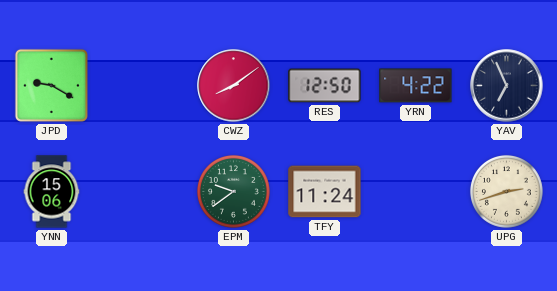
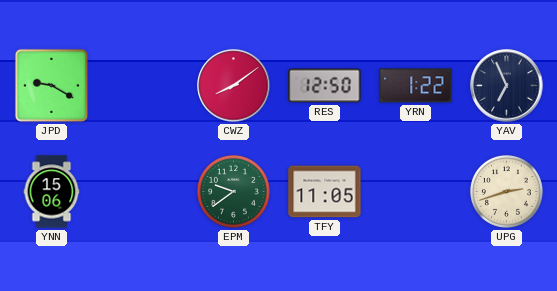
YRN: 4:22 -> 1:22
TFY: 11:24 -> 11:05
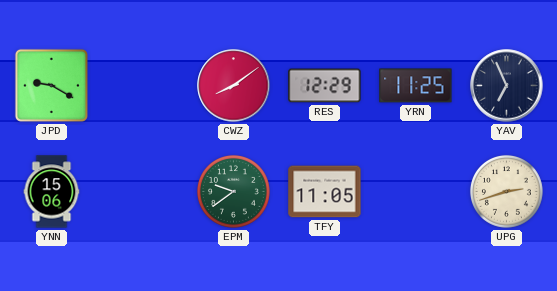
RES: 12:50 -> 12:29
YRN: 1:22 -> 11:25
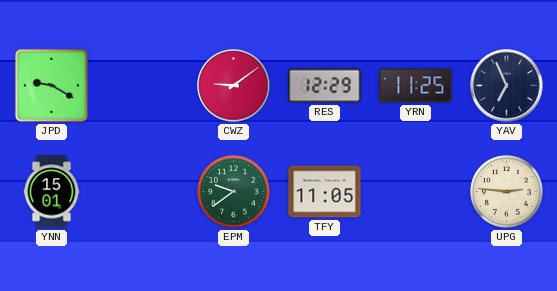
CWZ: 8:09 -> 9:09
YNN: 15:06 -> 15:01
UPG: 2:42 -> 2:46
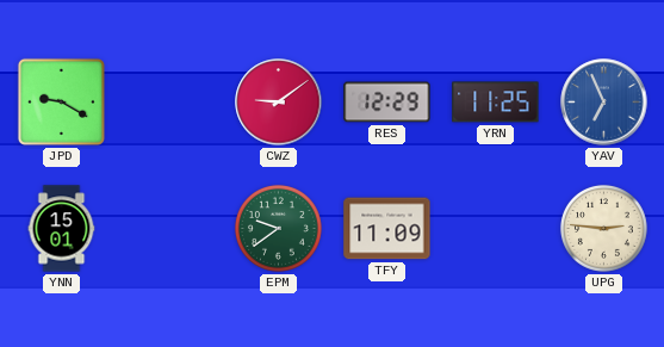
YAV dial: navy -> blue
TFY: 11:05 -> 11:09
